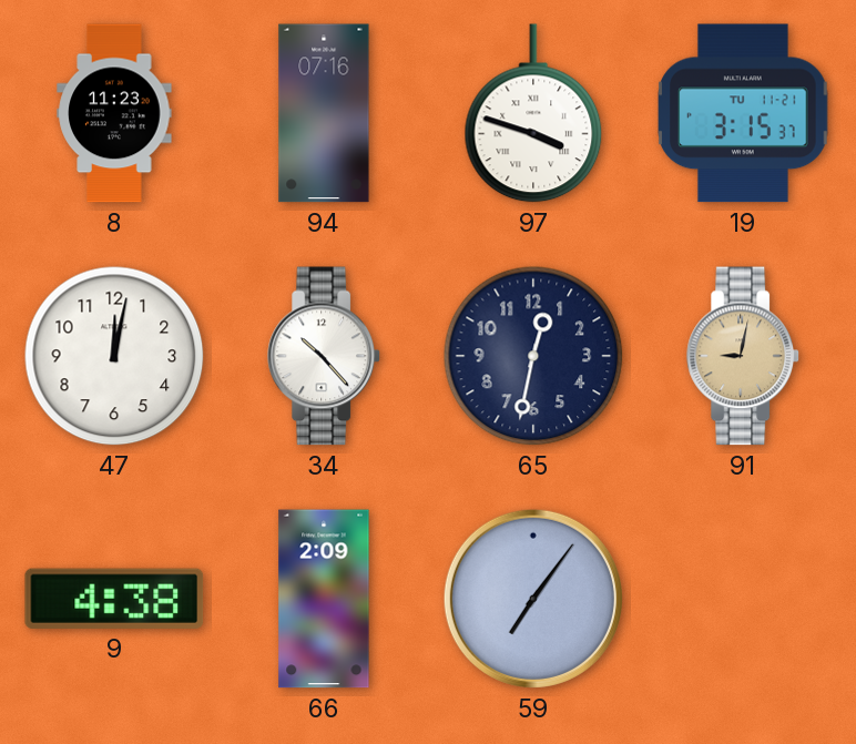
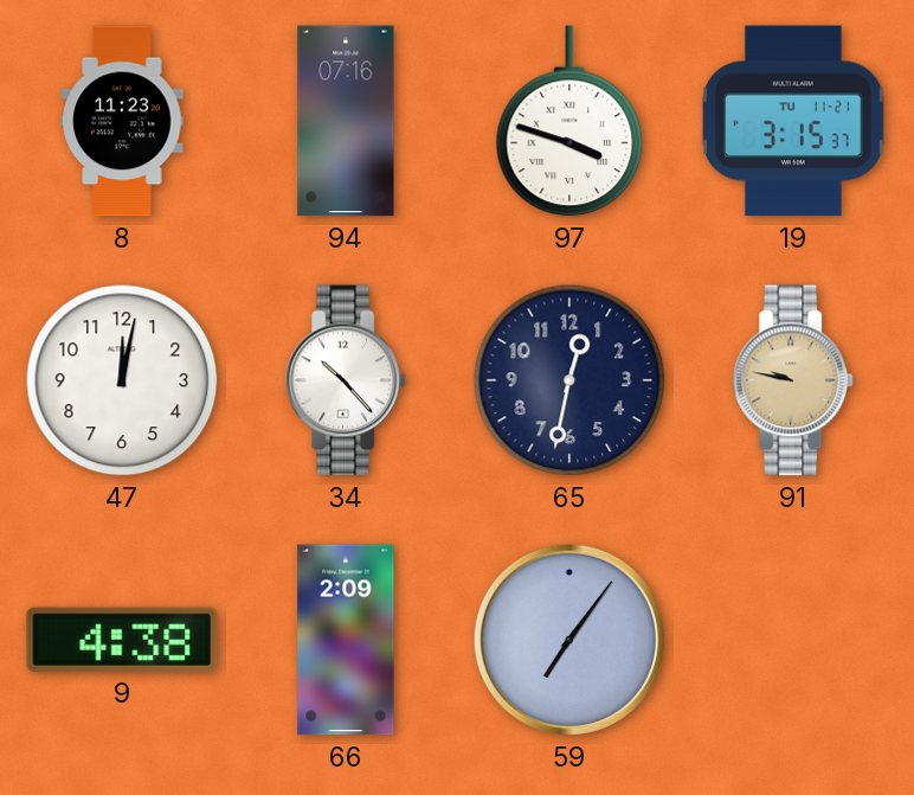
91: 9:02 -> 9:47
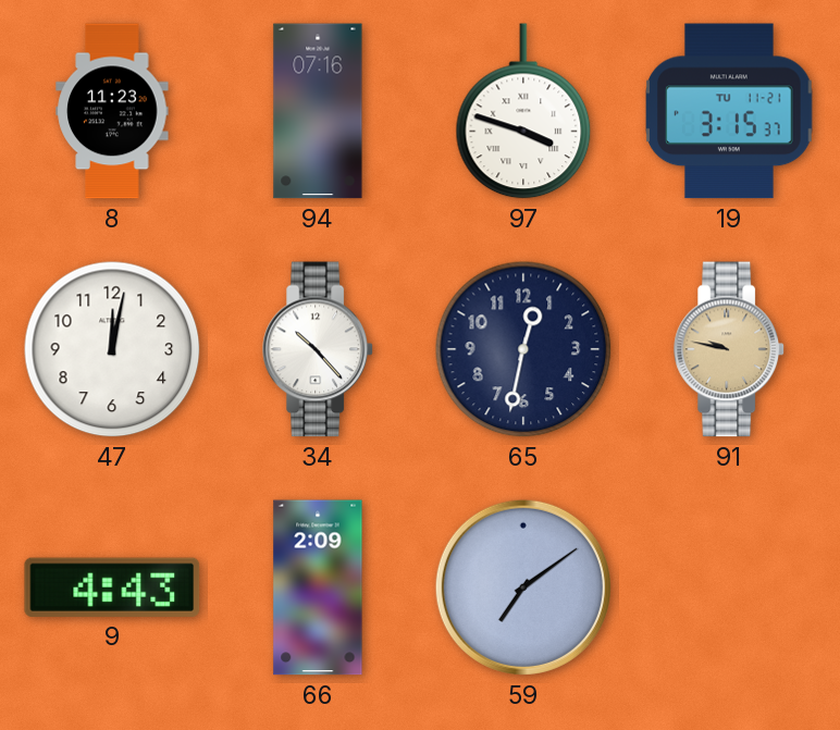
9: 4:38 -> 4:43
59: 7:06 -> 7:09
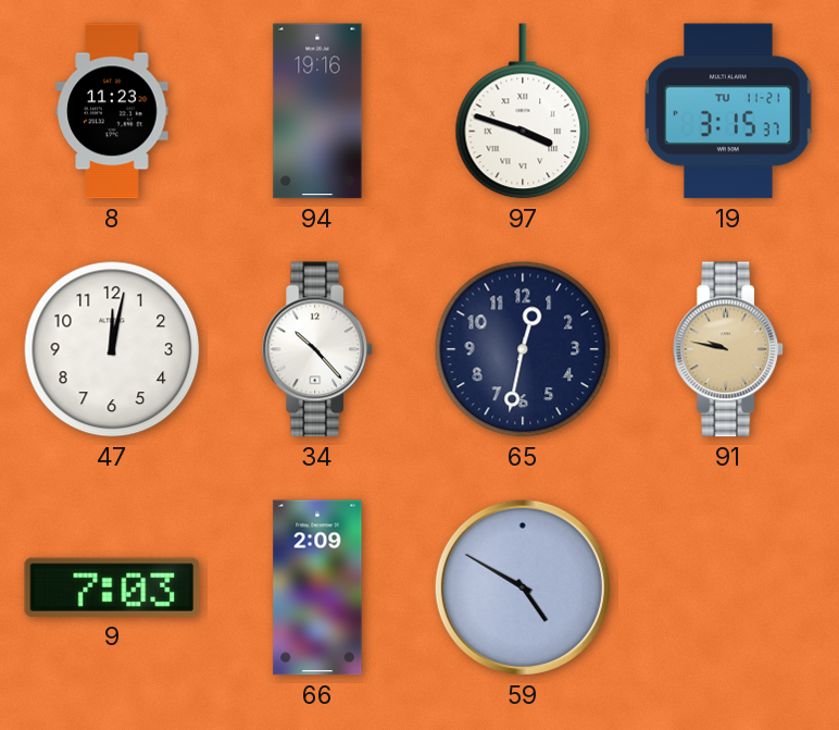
94: 07:16 -> 19:16
9: 4:43 -> 7:03
59: 7:09 -> 4:50
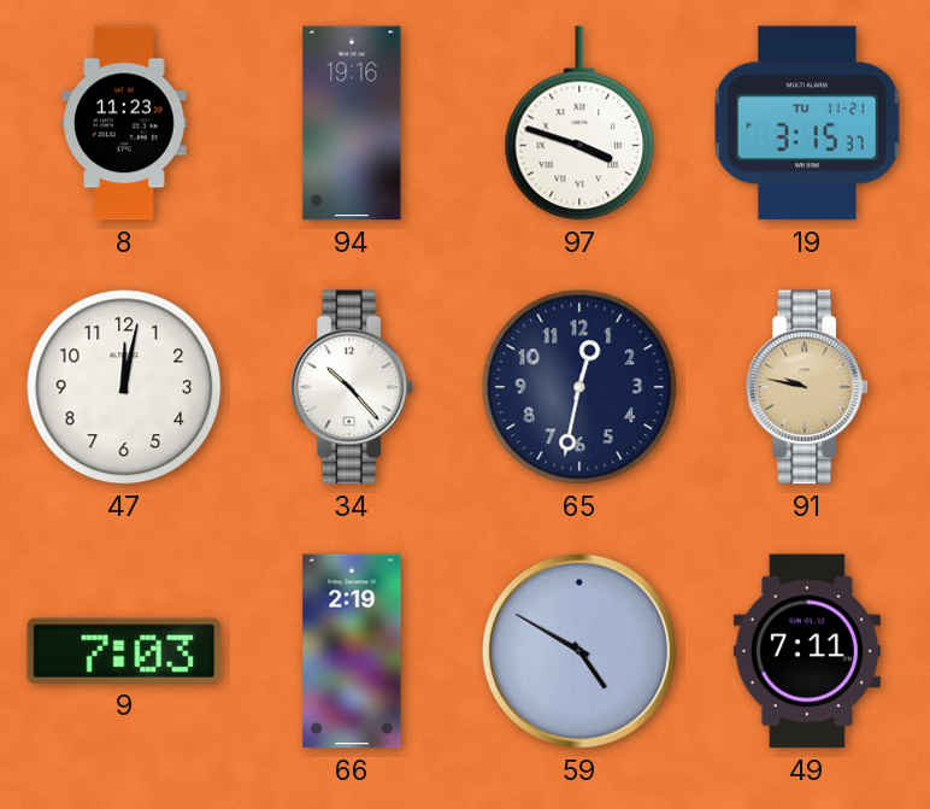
66: 2:09 -> 2:19
49: none -> 7:11
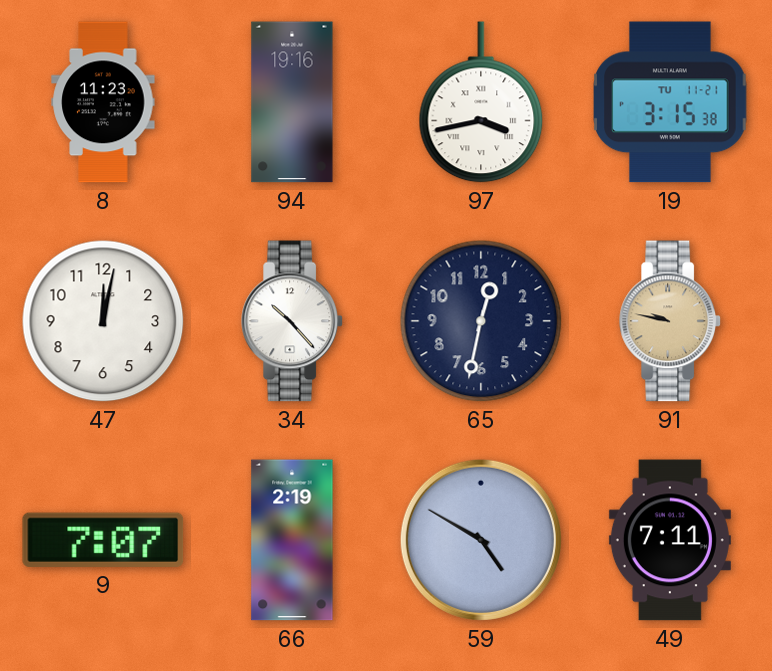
97: 3:48 -> 3:43
19: 3:15:37 -> 3:15:38
9: 7:03 -> 7:07
